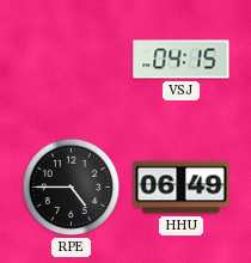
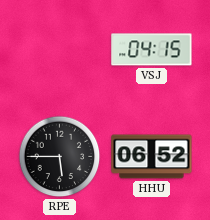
RPE: 4:45 -> 5:45
HHU: 06:49 -> 06:52
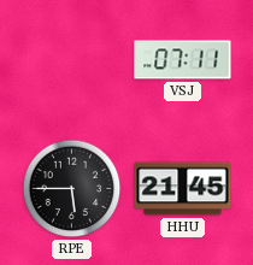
VSJ: 04:15 -> 07:11
HHU: 06:52 -> 21:45
